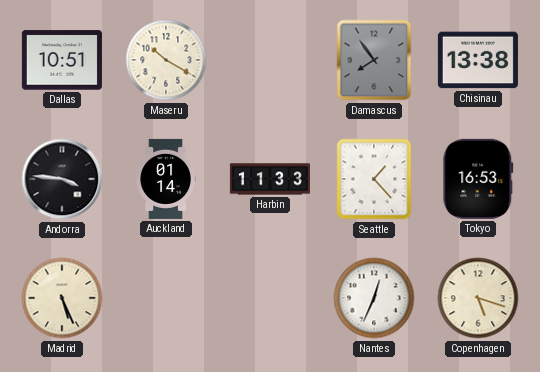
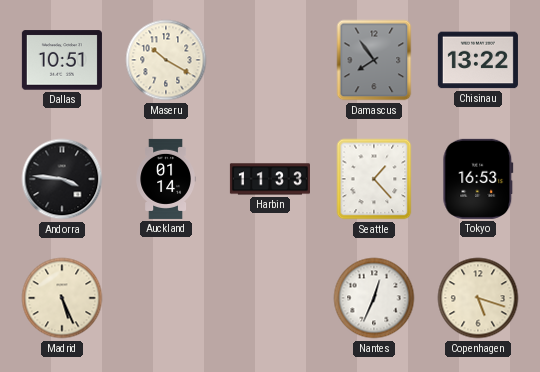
Chisinau: 13:38 -> 13:22
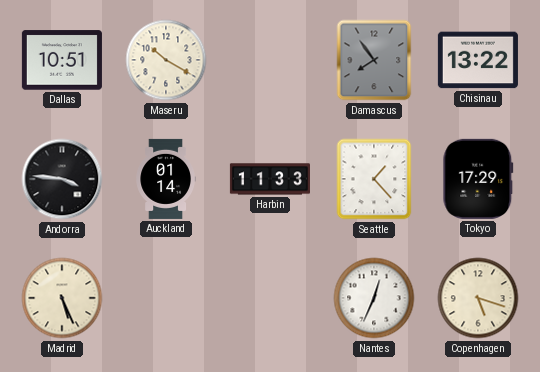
Tokyo: 16:53 -> 17:29
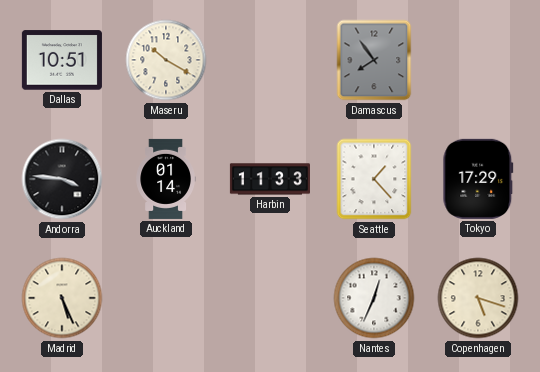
Chisinau: 13:22 -> none
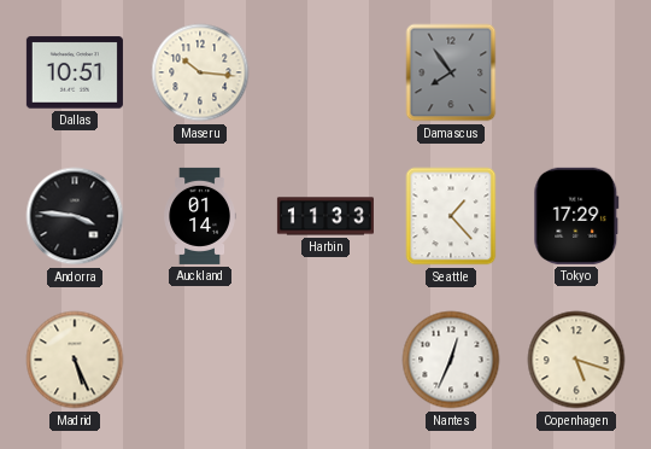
Maseru: 10:20 -> 10:16
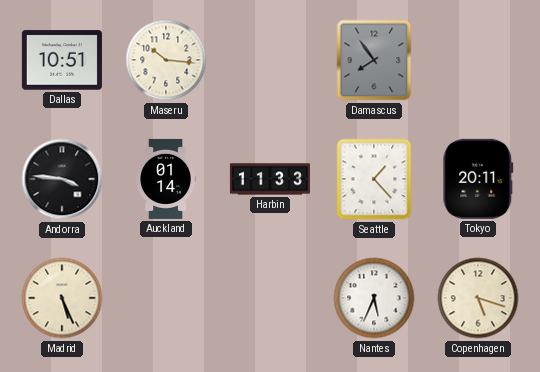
Tokyo: 17:29 -> 20:11
Nantes: 12:34 -> 5:34
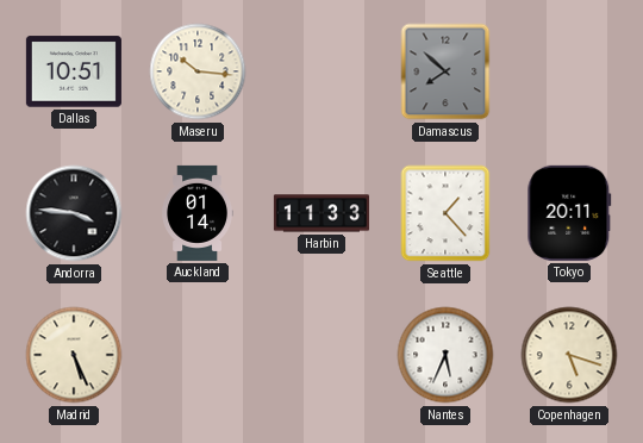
Damascus: 7:54 -> 7:52
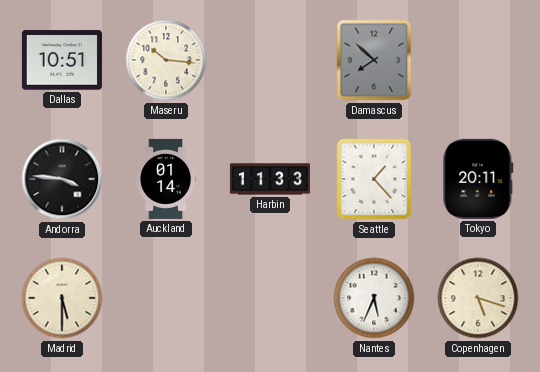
Madrid: 5:26 -> 5:30
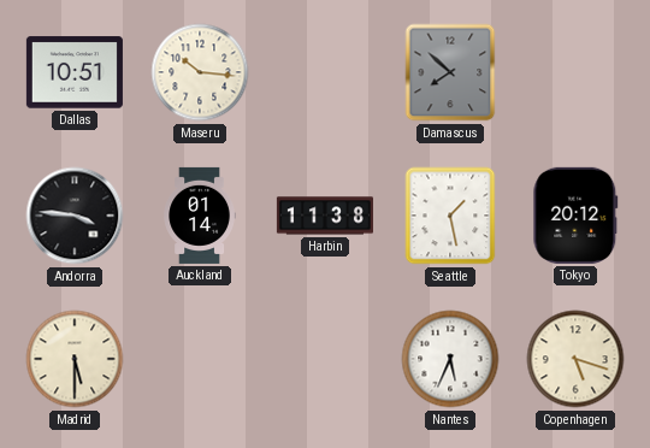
Harbin: 11:33 -> 11:38
Seattle: 1:23 -> 1:28
Tokyo: 20:11 -> 20:12
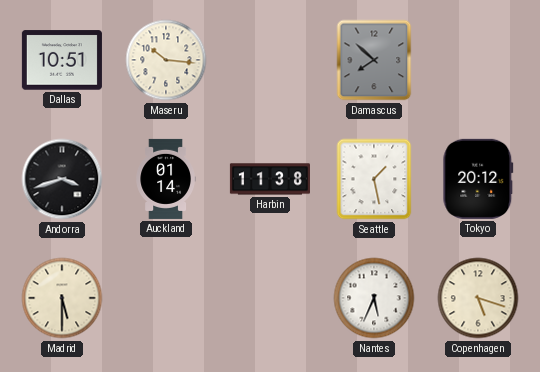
Andorra: 3:46 -> 3:42
